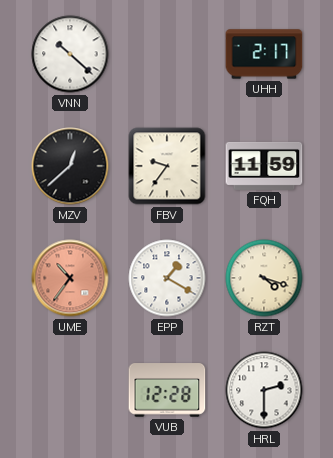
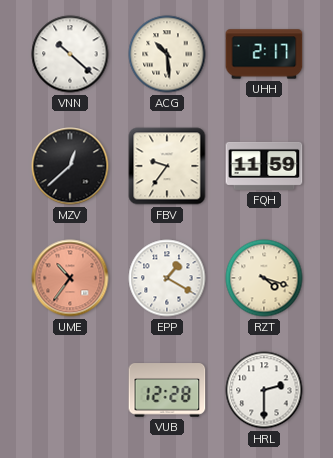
ACG: none -> 10:29
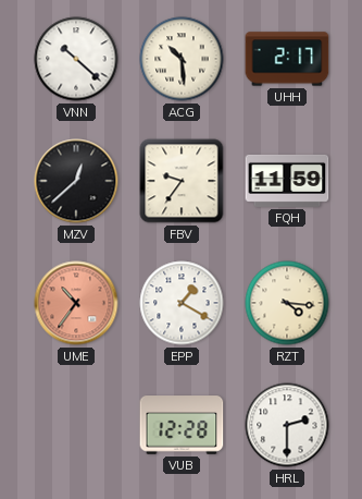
RZT: 4:18 -> 4:16
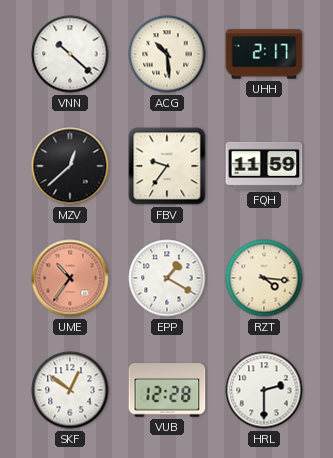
SKF: none -> 12:51
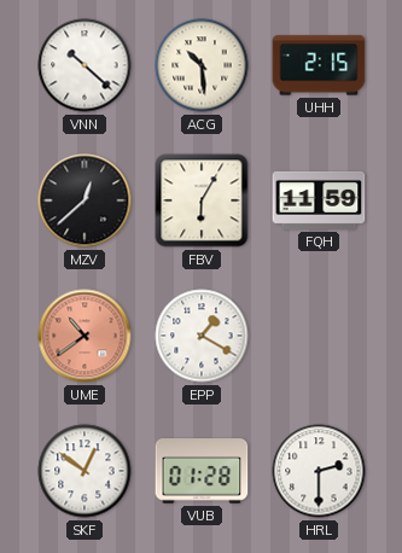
UHH: 2:17 -> 2:15
FBV: 9:36 -> 6:05
UME: 10:36 -> 10:39
RZT: 4:16 -> none
VUB: 12:28 -> 01:28
